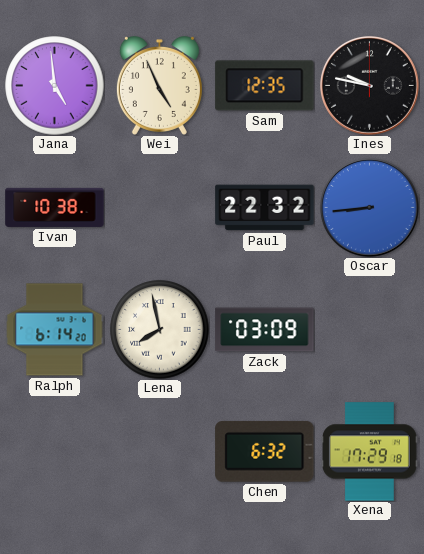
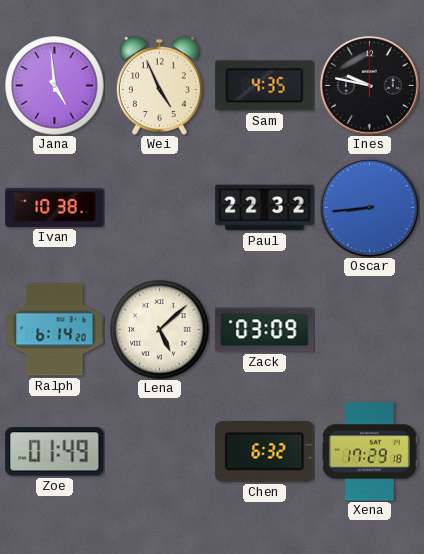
Sam: 12:35 -> 4:35
Lena: 7:58 -> 5:08
Zoe: none -> 01:49
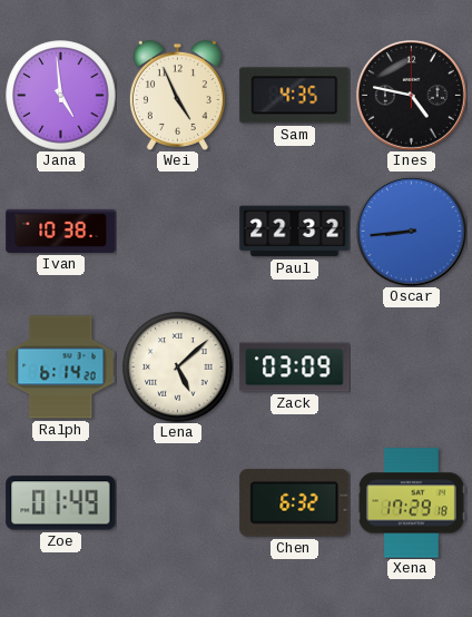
Ines: 9:47 -> 4:47
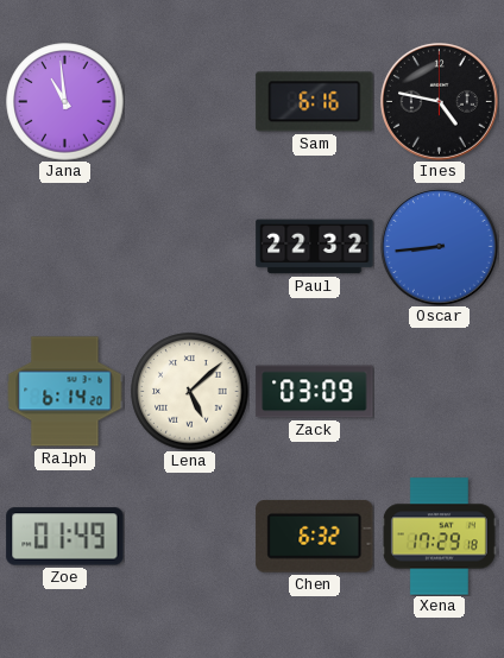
Jana: 4:59 -> 10:59
Wei: 4:56 -> none
Sam: 4:35 -> 6:16
Ivan: 10:38 -> none
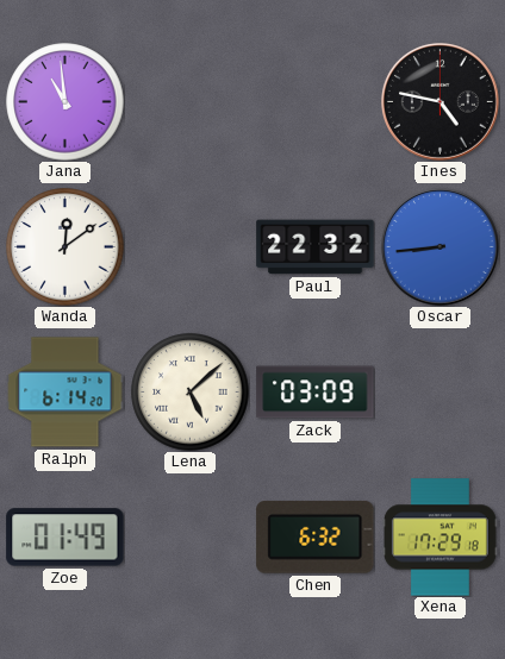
Sam: 6:16 -> none
Wanda: none -> 12:09
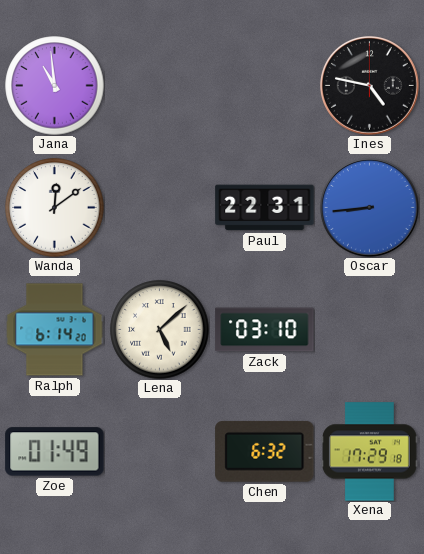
Paul: 22:32 -> 22:31
Zack: 03:09 -> 03:10
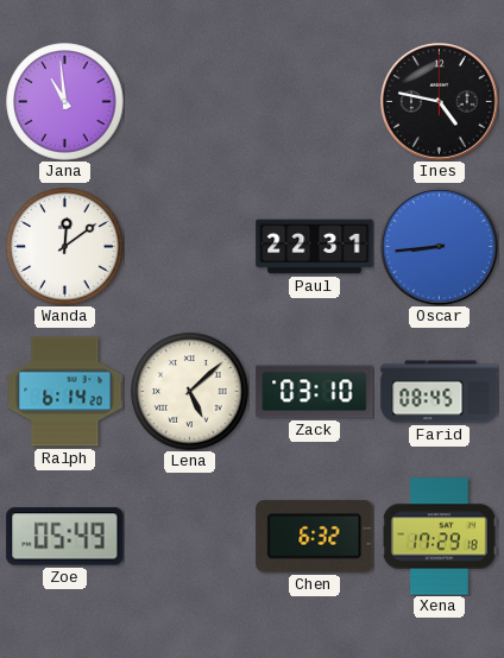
Farid: none -> 08:45
Zoe: 01:49 -> 05:49
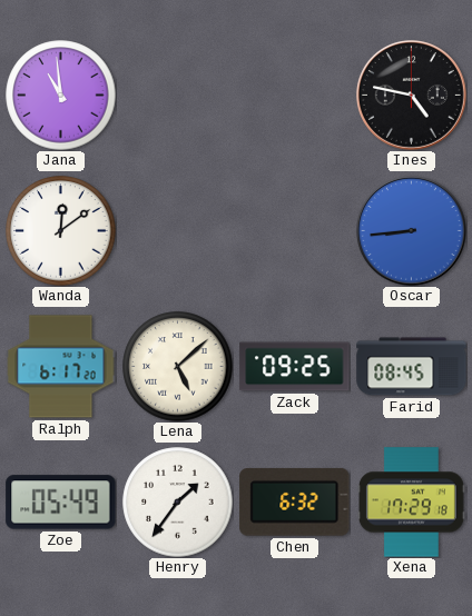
Paul: 22:31 -> none
Ralph: 6:14 -> 6:17
Zack: 03:10 -> 09:25
Henry: none -> 1:36
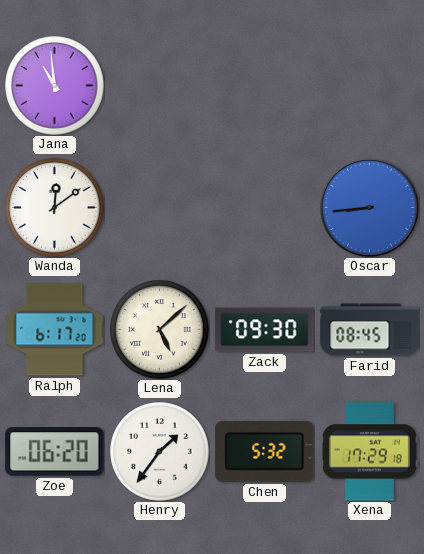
Ines: 4:47 -> none
Zack: 09:25 -> 09:30
Zoe: 05:49 -> 06:20
Chen: 6:32 -> 5:32
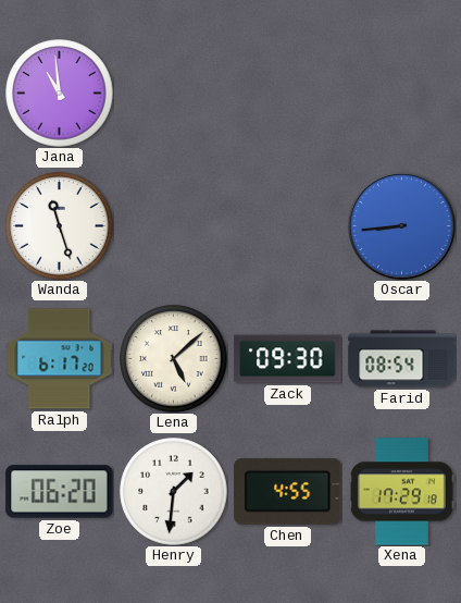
Wanda: 12:09 -> 11:27
Farid: 08:45 -> 08:54
Henry: 1:36 -> 1:31
Chen: 5:32 -> 4:55
